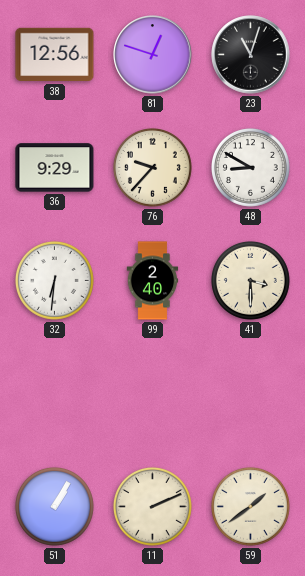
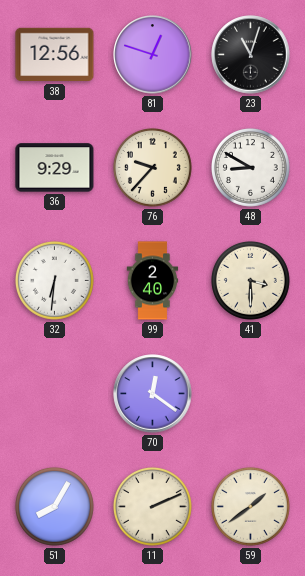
70: none -> 12:21
51: 1:05 -> 8:05
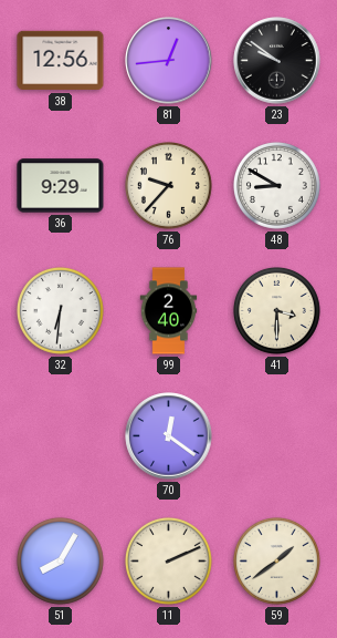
81: 12:48 -> 12:44
23: 11:03 -> 9:51
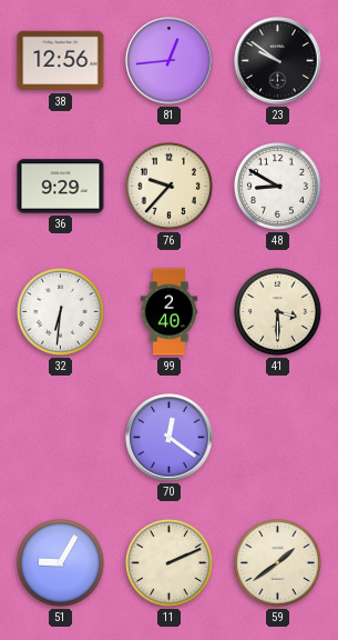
51: 8:05 -> 9:05
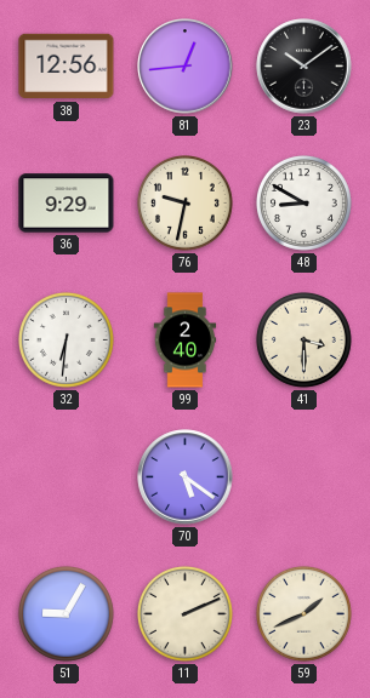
23: 9:51 -> 10:09
76: 9:37 -> 9:32
70: 12:21 -> 5:21
59: 1:39 -> 1:41
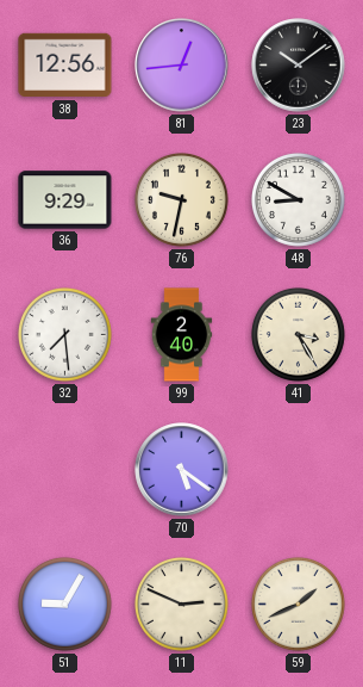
32: 6:31 -> 7:29
41: 3:30 -> 3:25
11: 2:11 -> 2:49
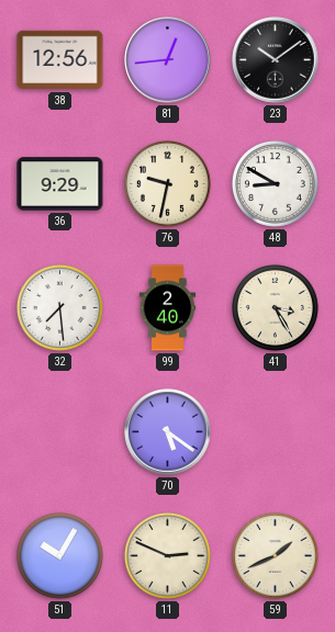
51: 9:05 -> 10:05
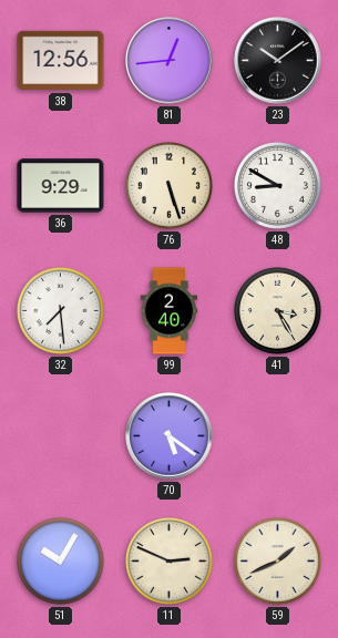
76: 9:32 -> 5:27
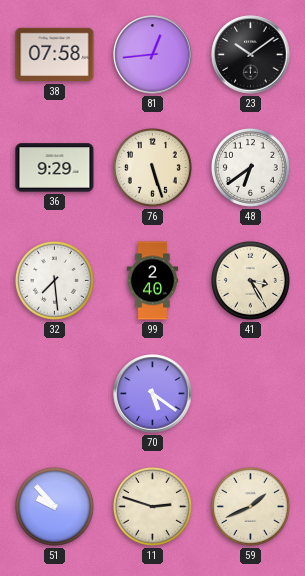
38: 12:56 -> 07:58
48: 8:50 -> 6:39
51: 10:05 -> 9:53
11: 2:49 -> 2:48
